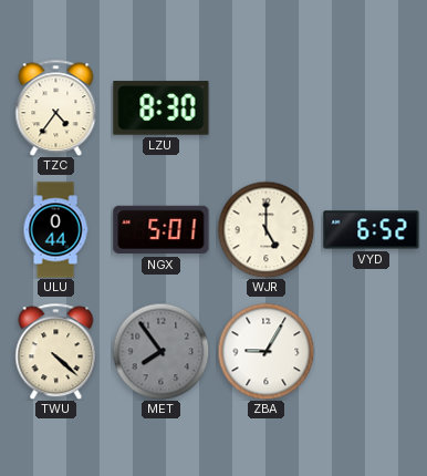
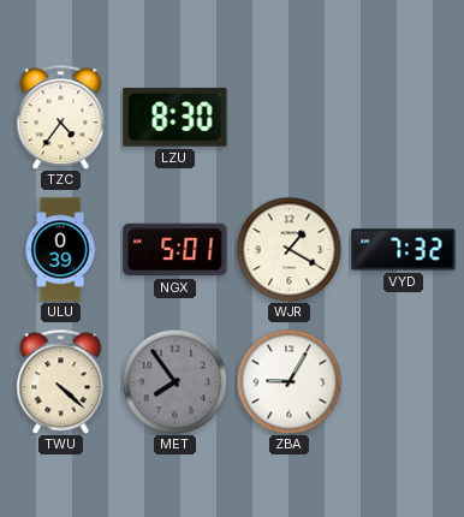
ULU: 0:44 -> 0:39
WJR: 5:00 -> 1:20
VYD: 6:52 -> 7:32
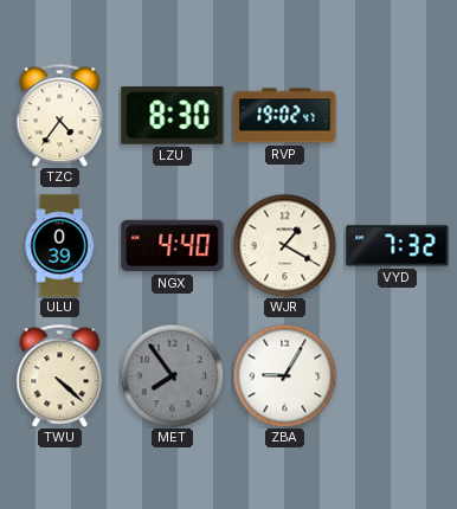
RVP: none -> 19:02
NGX: 5:01 -> 4:40
